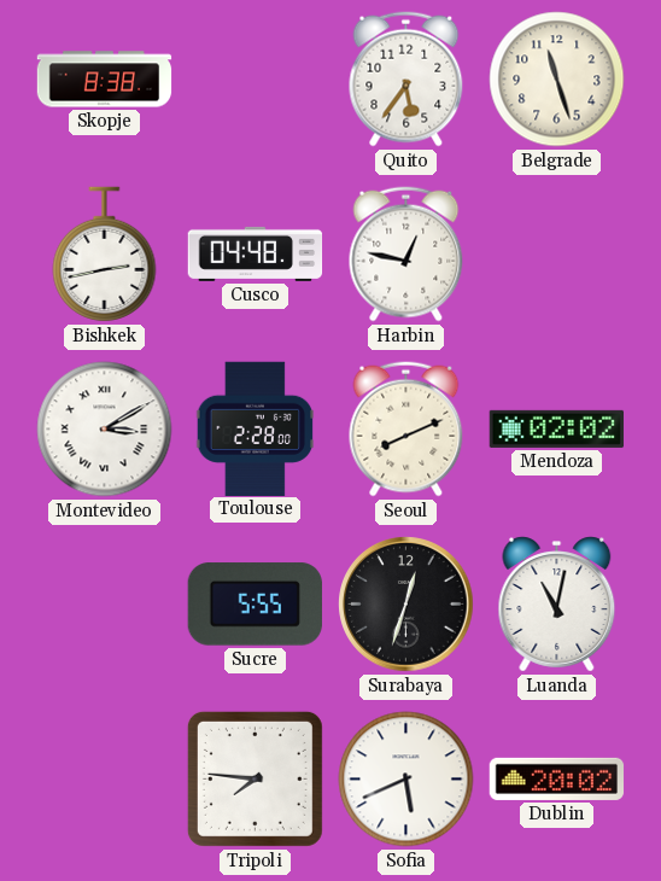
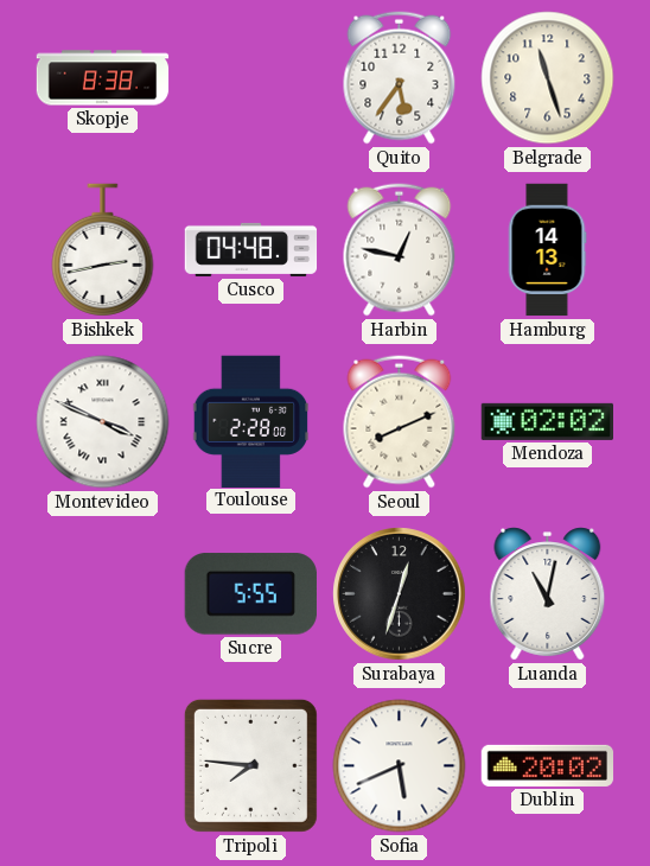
Hamburg: none -> 14:13
Montevideo: 3:10 -> 3:49
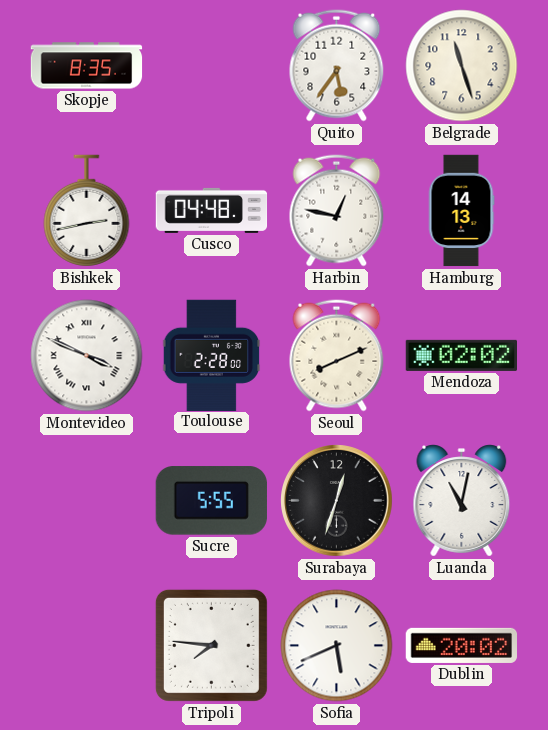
Skopje: 8:38 -> 8:35
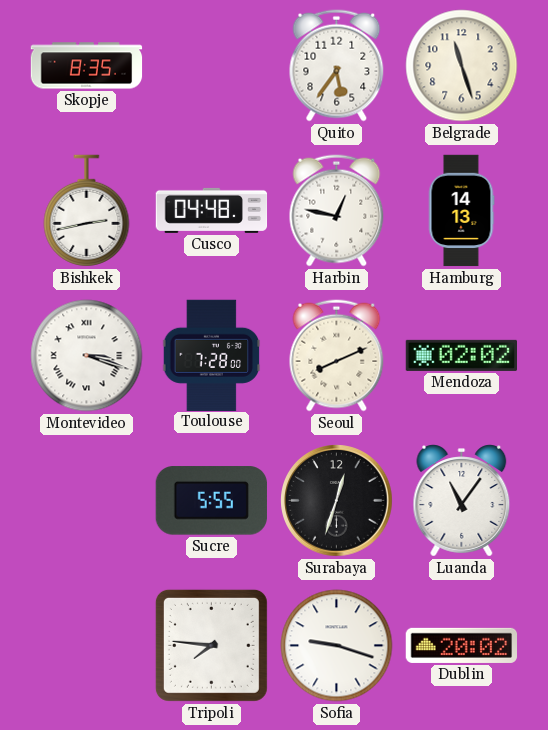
Montevideo: 3:49 -> 3:18
Toulouse: 2:28 -> 7:28
Luanda: 11:02 -> 11:06
Sofia: 5:41 -> 9:18
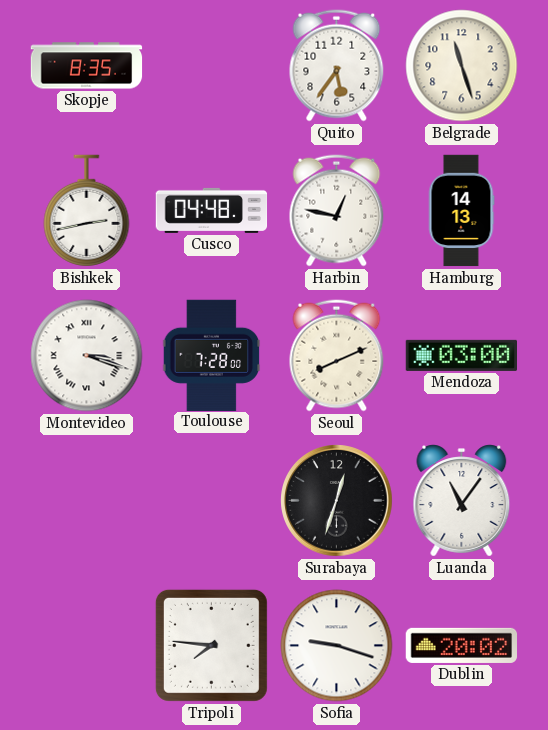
Mendoza: 02:02 -> 03:00
Sucre: 5:55 -> none
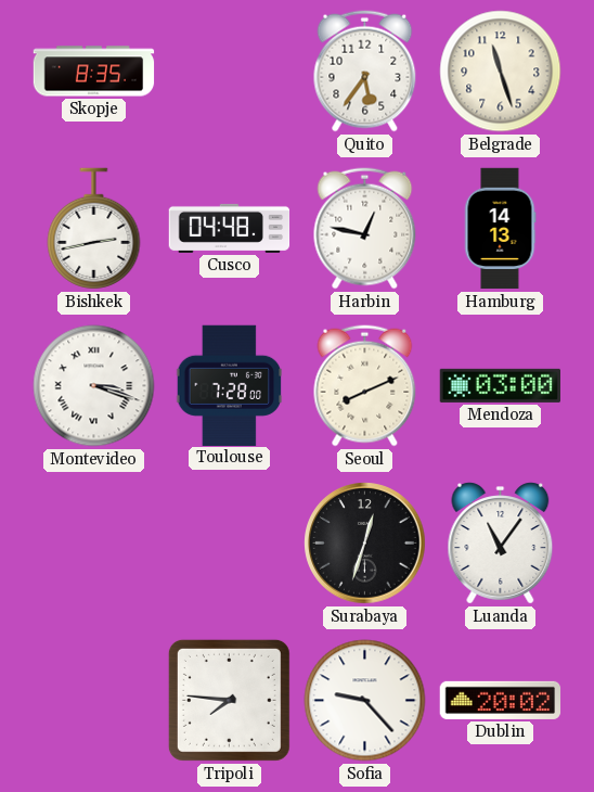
Sofia: 9:18 -> 9:23
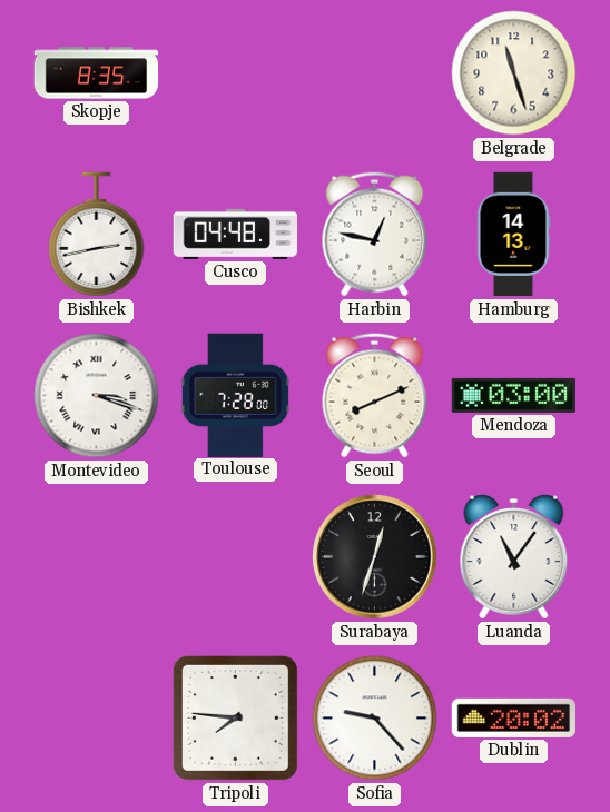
Quito: 5:36 -> none
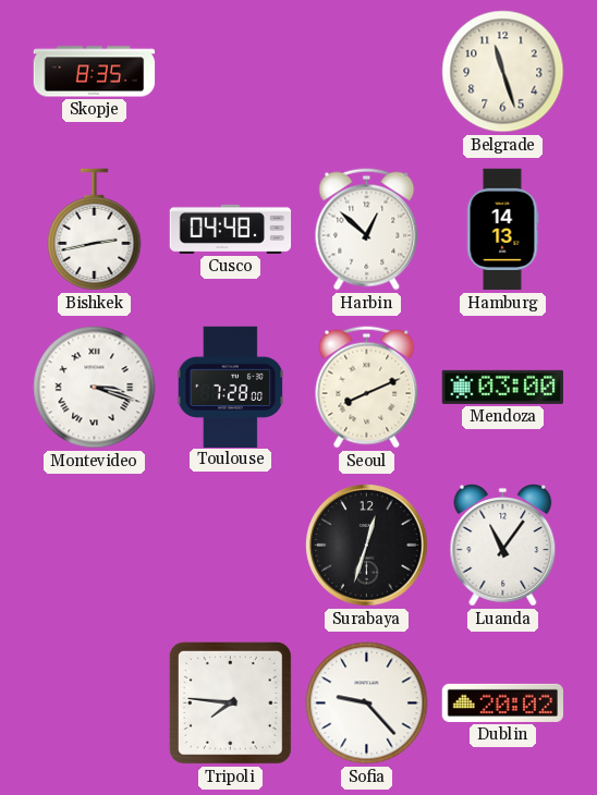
Harbin: 12:47 -> 12:52
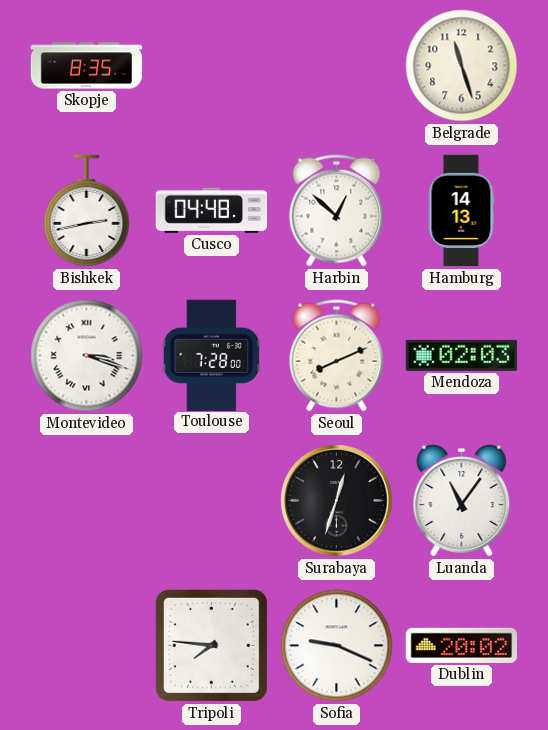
Mendoza: 03:00 -> 02:03
Sofia: 9:23 -> 9:19
